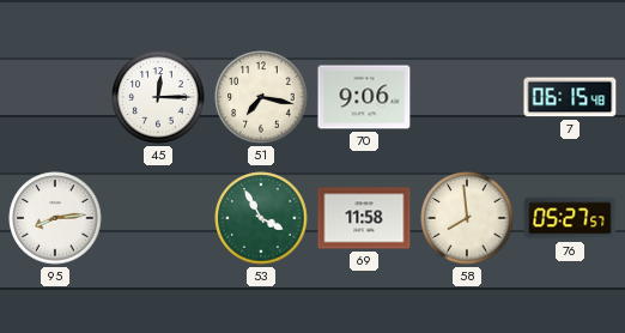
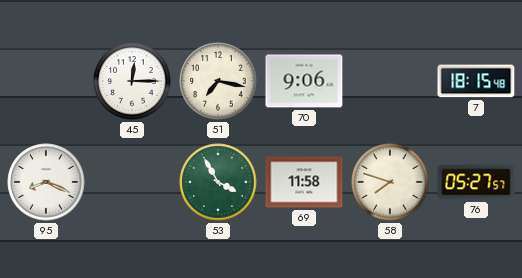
7: 06:15 -> 18:15
95: 8:14 -> 8:19
58: 7:59 -> 7:48
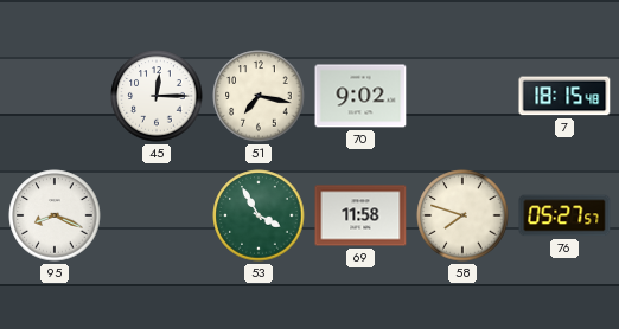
70: 9:06 -> 9:02
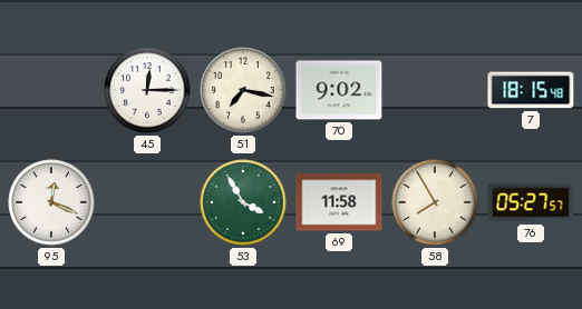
95: 8:19 -> 12:19
58: 7:48 -> 7:55
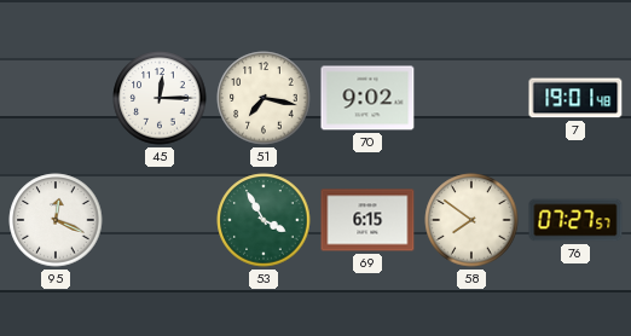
7: 18:15 -> 19:01
69: 11:58 -> 6:15
58: 7:55 -> 7:51
76: 05:27 -> 07:27
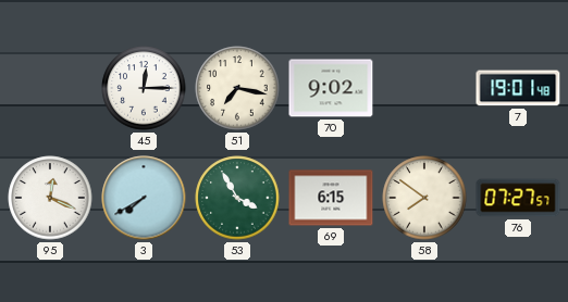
3: none -> 7:40
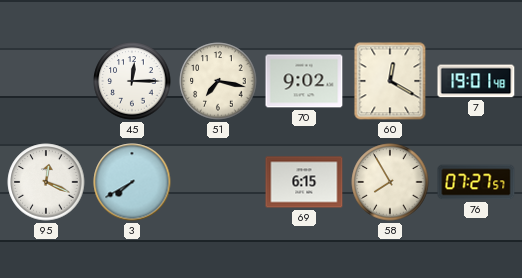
60: none -> 12:20
53: 3:55 -> none
58: 7:51 -> 7:55
